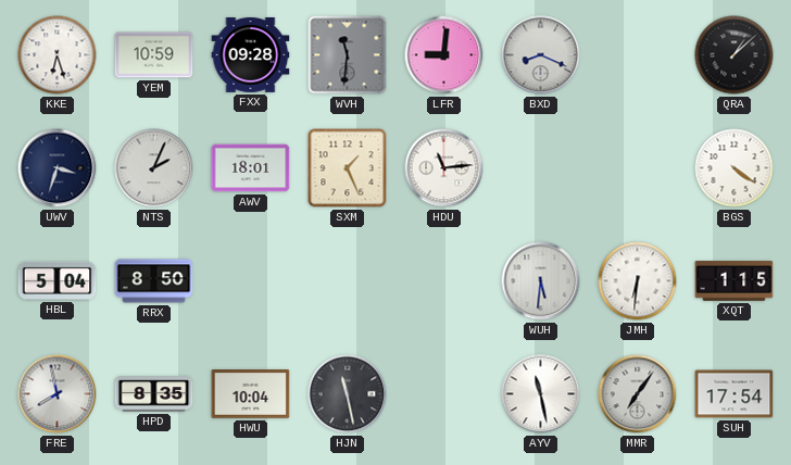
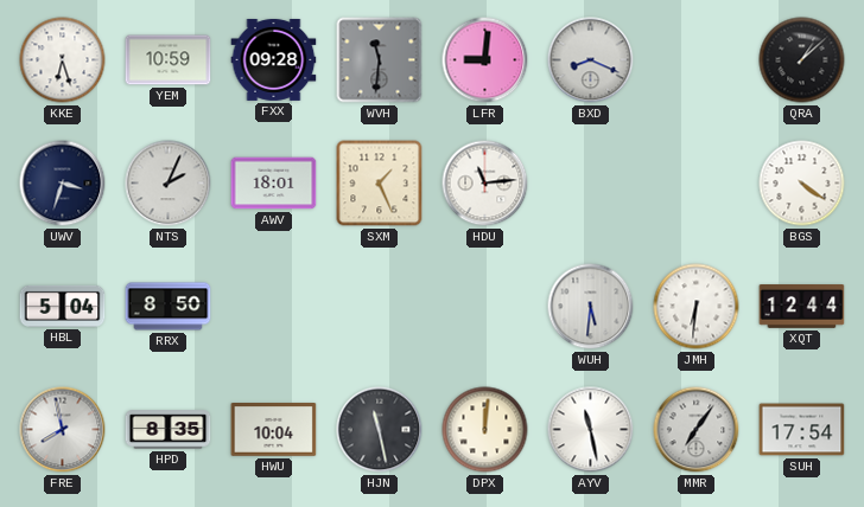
XQT: 1:15 -> 12:44
DPX: none -> 12:01
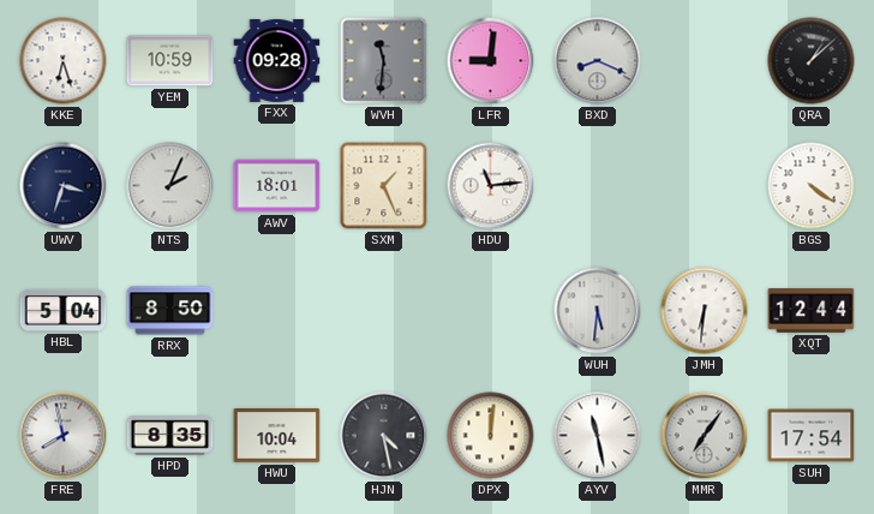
HJN: 11:28 -> 4:28
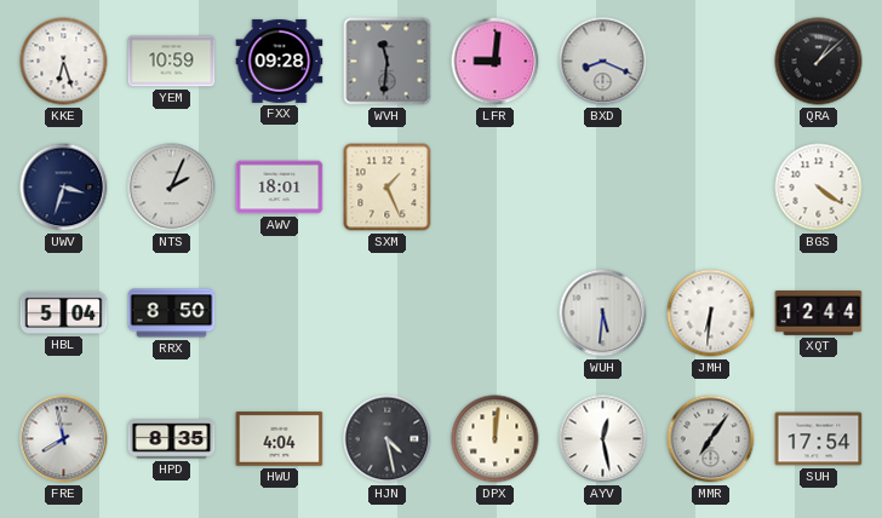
HDU: 11:14 -> none
HWU: 10:04 -> 4:04
AYV: 11:28 -> 12:28
